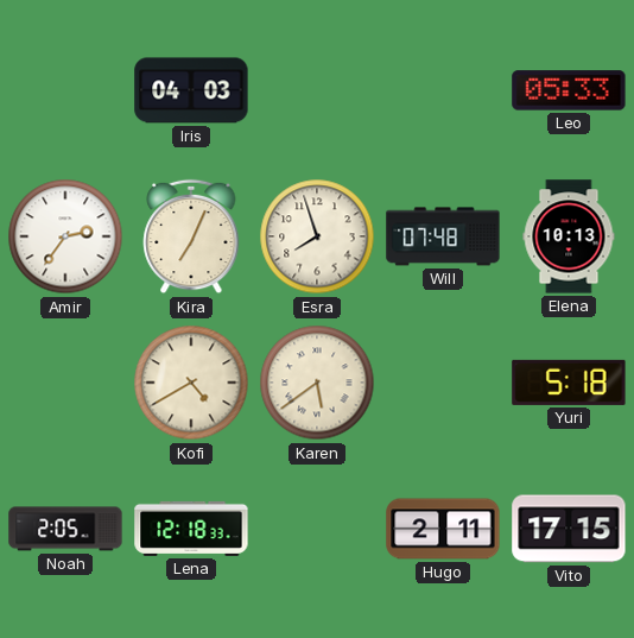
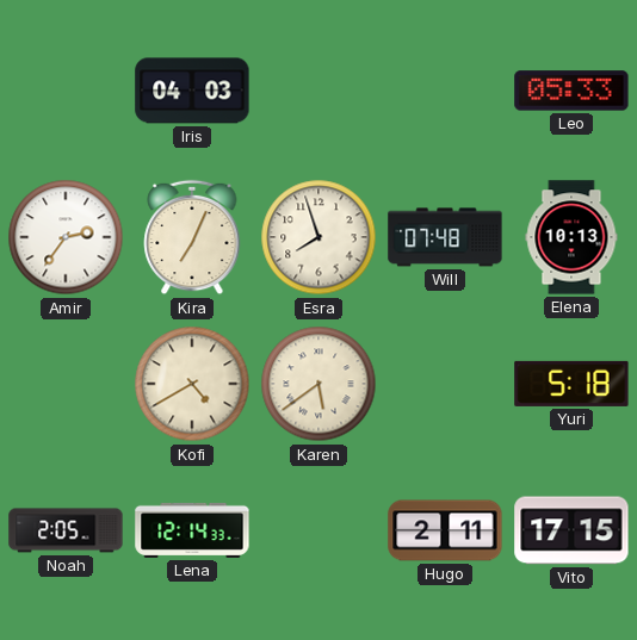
Lena: 12:18 -> 12:14
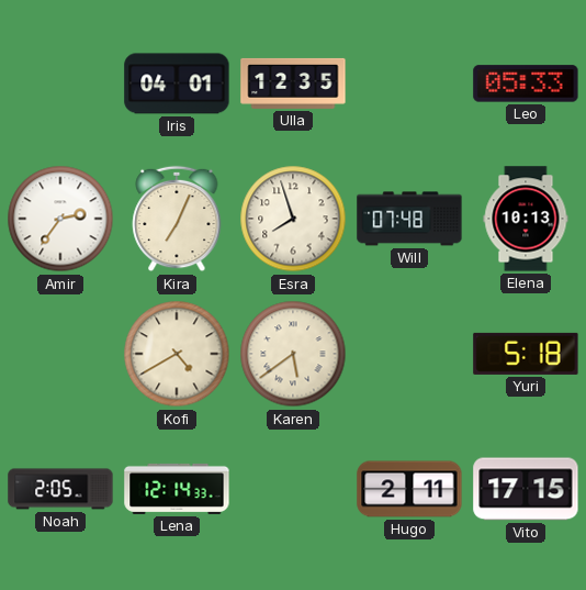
Iris: 04:03 -> 04:01
Ulla: none -> 12:35
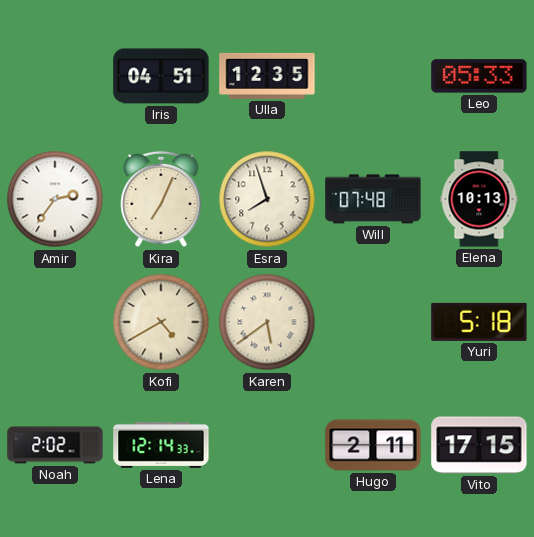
Iris: 04:01 -> 04:51
Noah: 2:05 -> 2:02
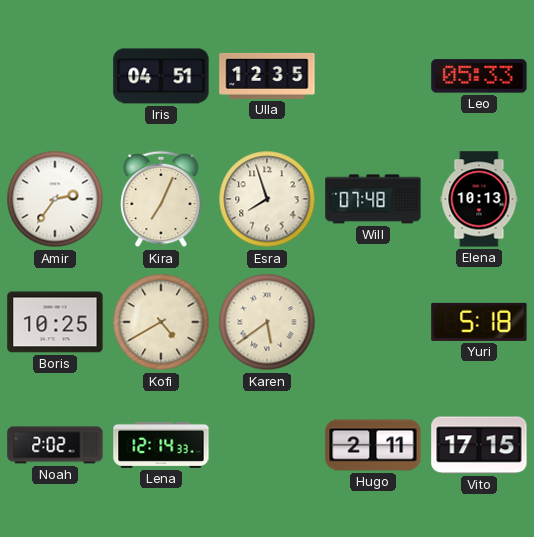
Boris: none -> 10:25
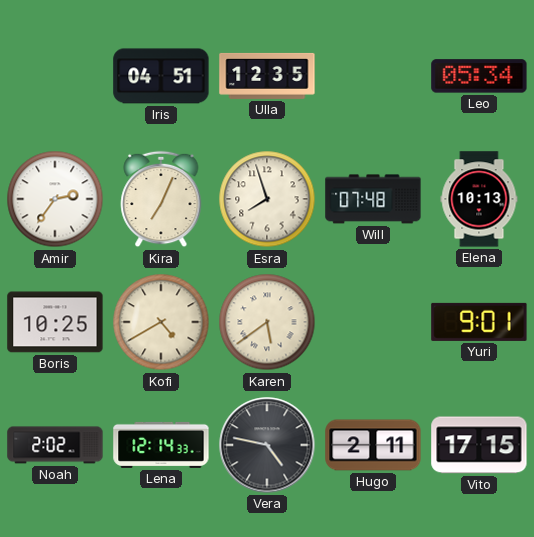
Leo: 05:33 -> 05:34
Yuri: 5:18 -> 9:01
Vera: none -> 4:47
